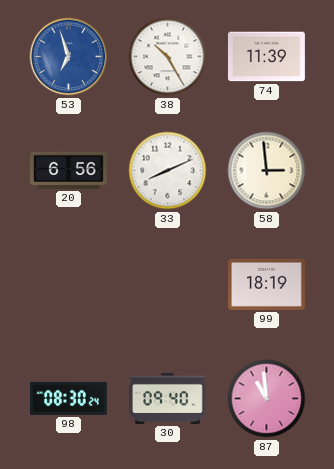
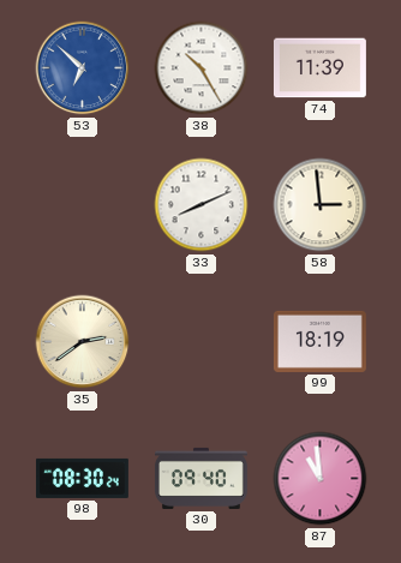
53: 6:57 -> 6:52
20: 6:56 -> none
35: none -> 2:39
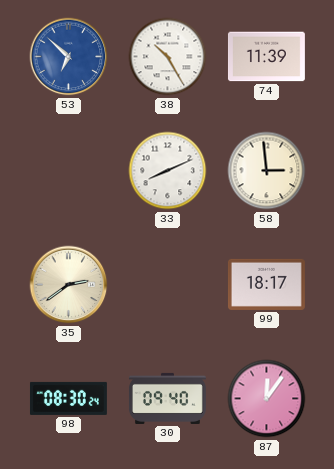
99: 18:19 -> 18:17
87: 10:59 -> 12:06
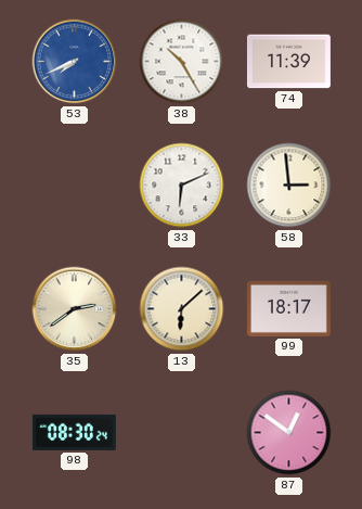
53: 6:52 -> 7:41
33: 8:11 -> 6:11
13: none -> 6:08
30: 09:40 -> none
87: 12:06 -> 12:51
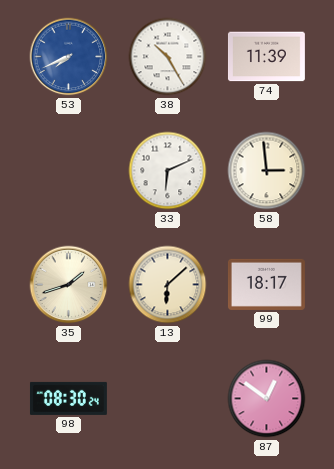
35: 2:39 -> 1:42
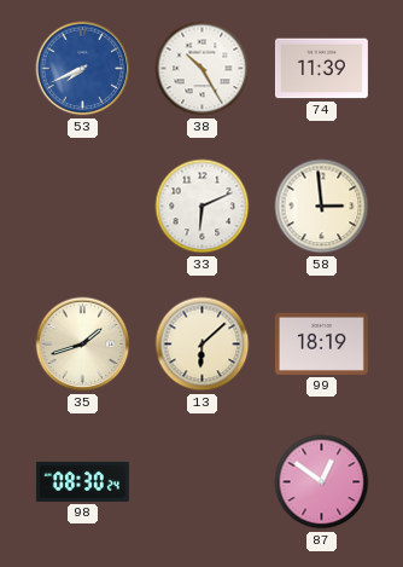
99: 18:17 -> 18:19
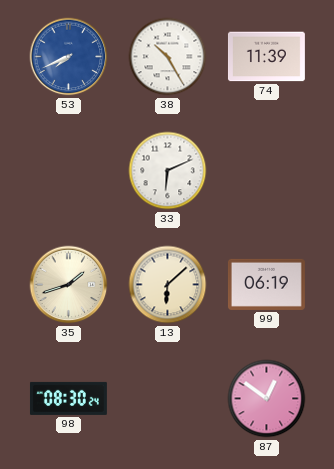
58: 2:59 -> none
99: 18:19 -> 06:19
